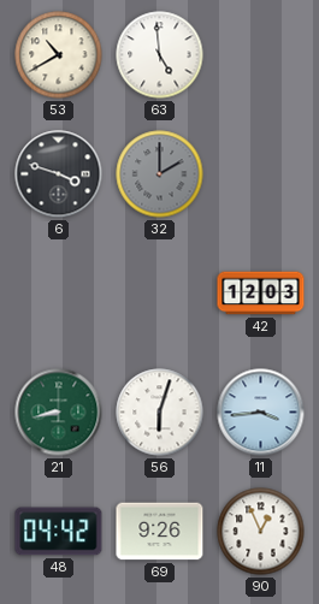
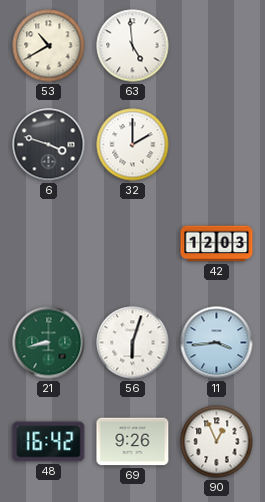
32 dial: grey -> white
48: 04:42 -> 16:42
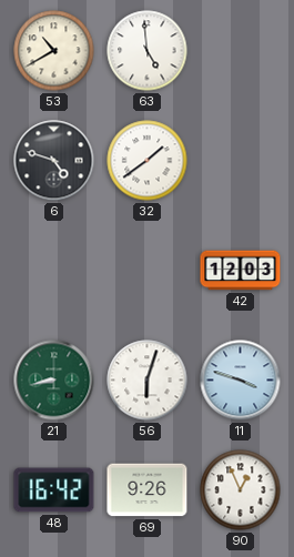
6: 3:48 -> 4:48
32: 2:00 -> 1:39
11: 3:44 -> 3:48
